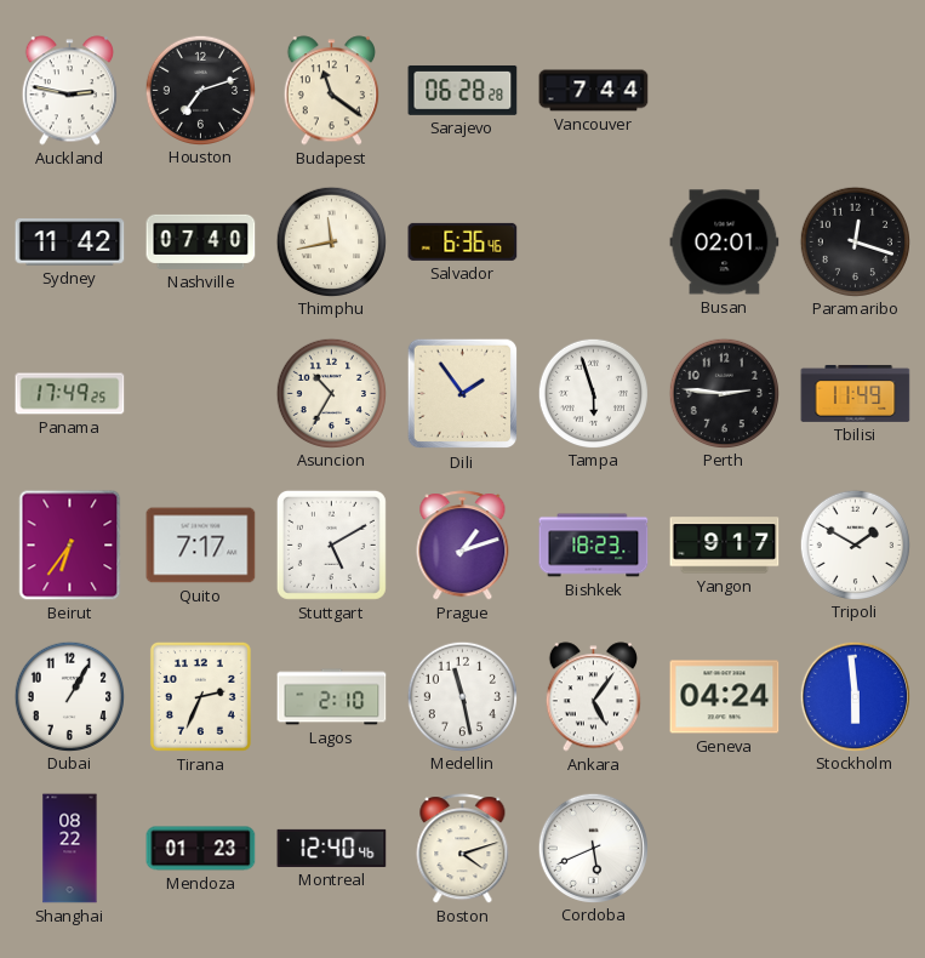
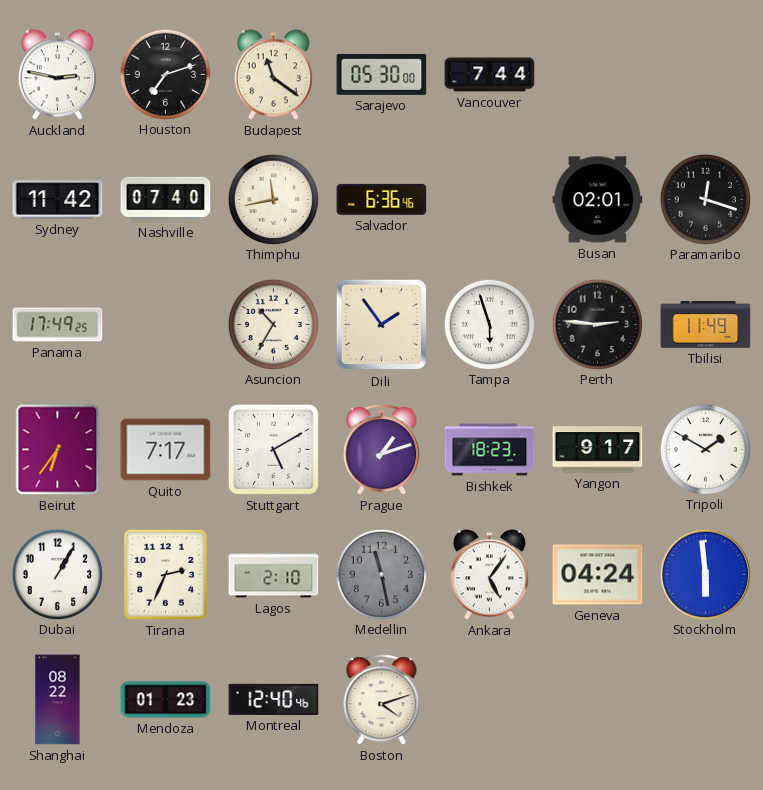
Sarajevo: 06:28 -> 05:30
Medellin dial: white -> grey
Cordoba: 5:41 -> none
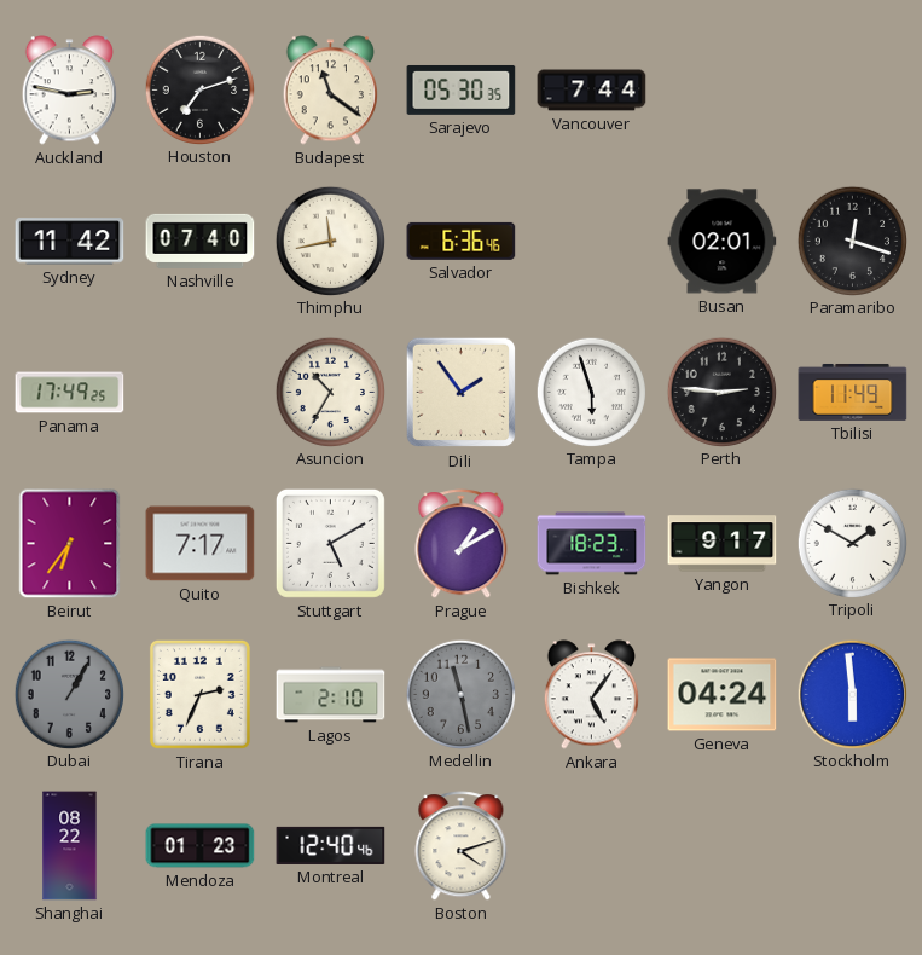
Sarajevo: 05:30:00 -> 05:30:35
Prague: 1:12 -> 1:10
Dubai dial: white -> grey
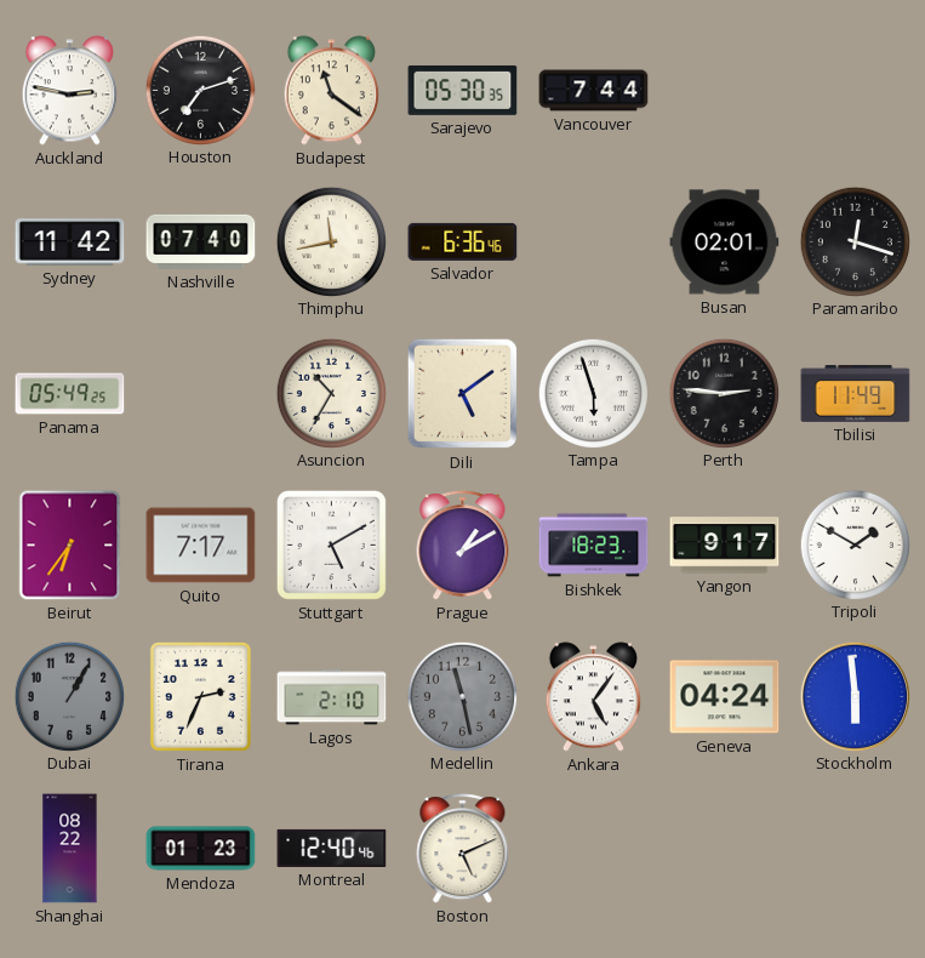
Panama: 17:49 -> 05:49
Dili: 1:54 -> 5:09
Boston: 4:12 -> 5:11
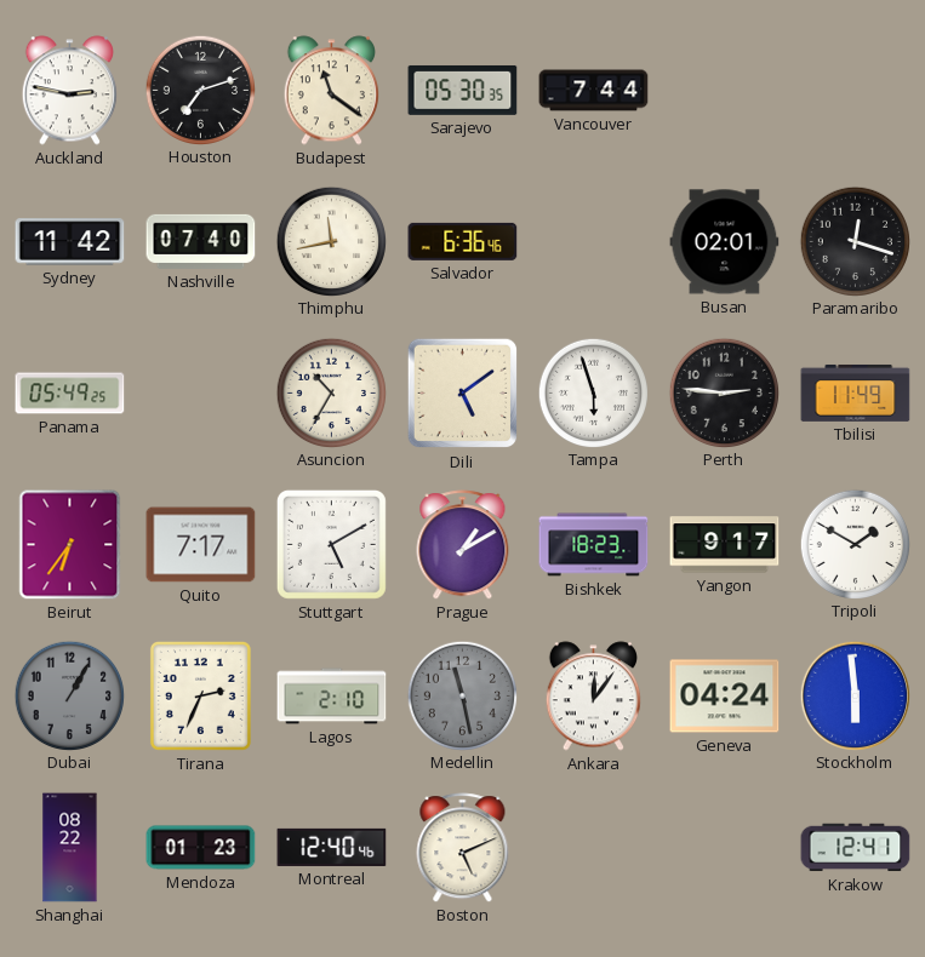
Ankara: 5:06 -> 12:06
Krakow: none -> 12:41
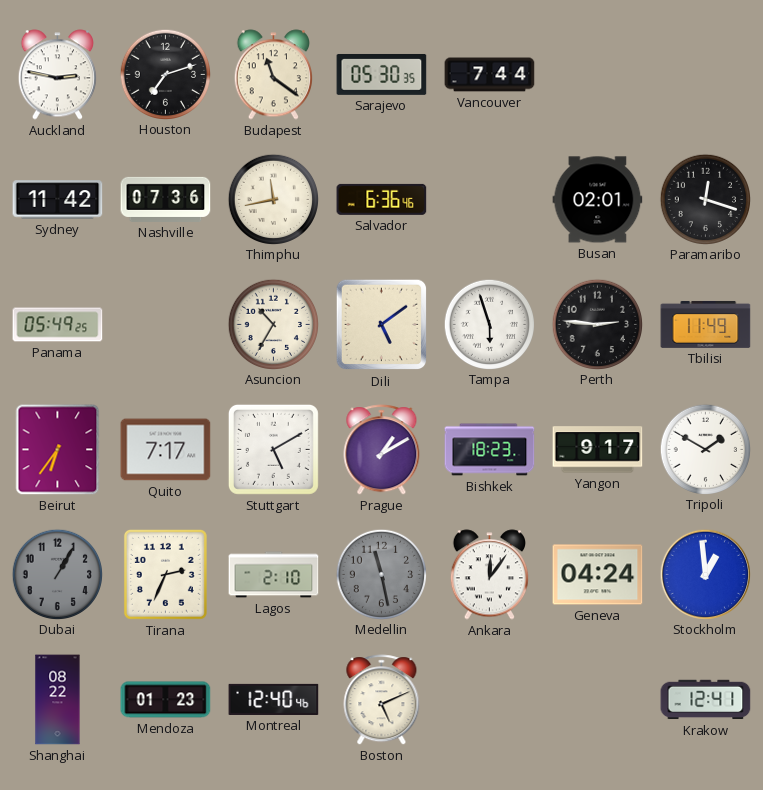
Nashville: 07:40 -> 07:36
Stockholm: 5:59 -> 12:59
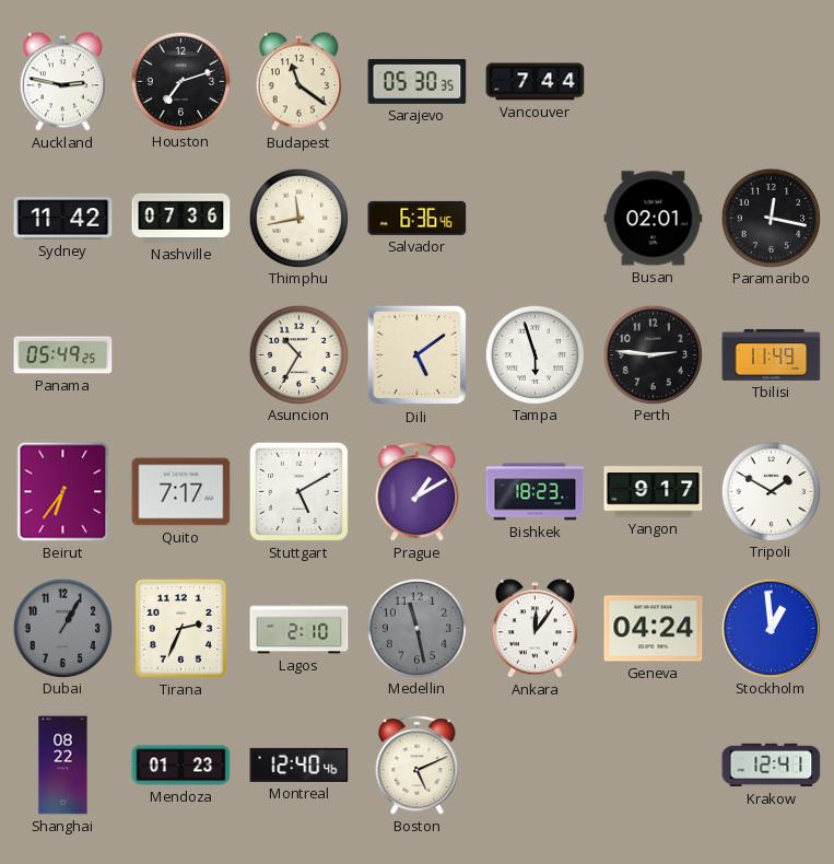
Paramaribo: 12:18 -> 12:17
